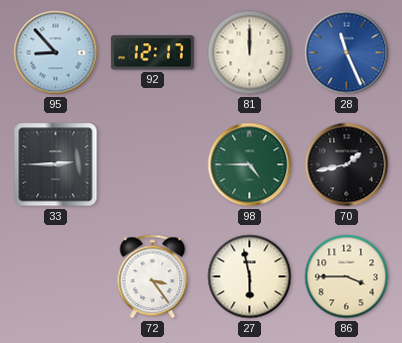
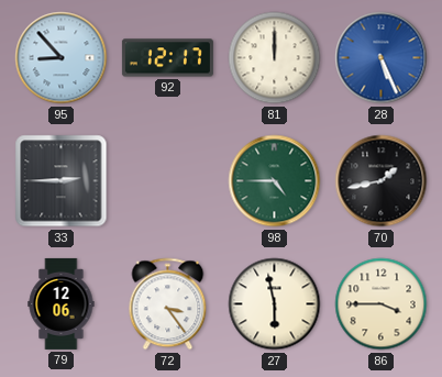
28: 11:26 -> 5:26
79: none -> 12:06
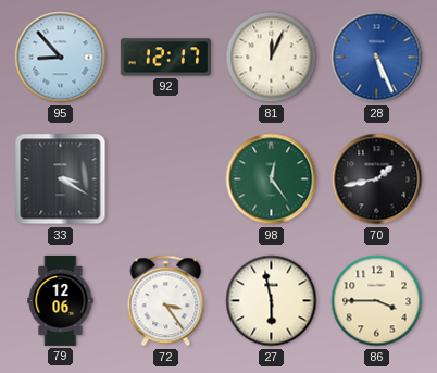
81: 12:00 -> 12:04
33: 2:45 -> 3:20
98: 4:45 -> 12:24
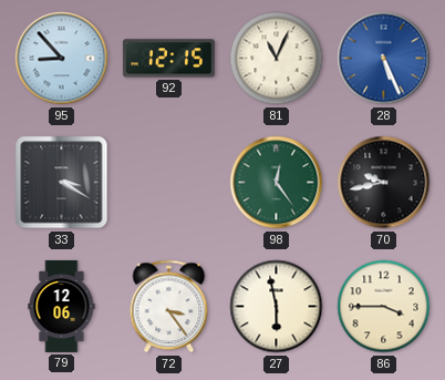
92: 12:17 -> 12:15
81: 12:04 -> 11:04
70: 1:43 -> 9:43
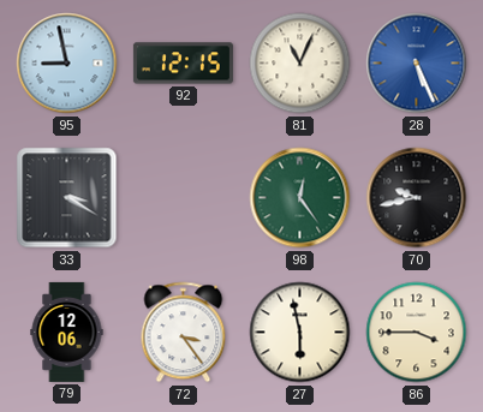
95: 8:53 -> 8:58
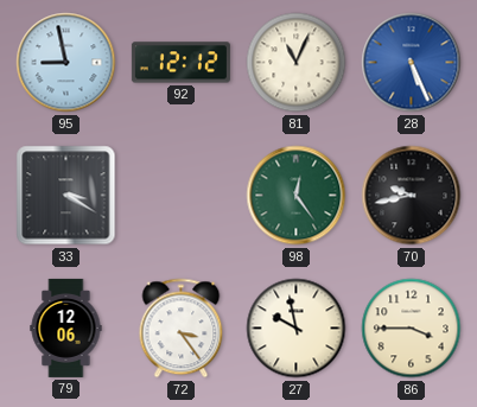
92: 12:15 -> 12:12
27: 5:58 -> 9:58
